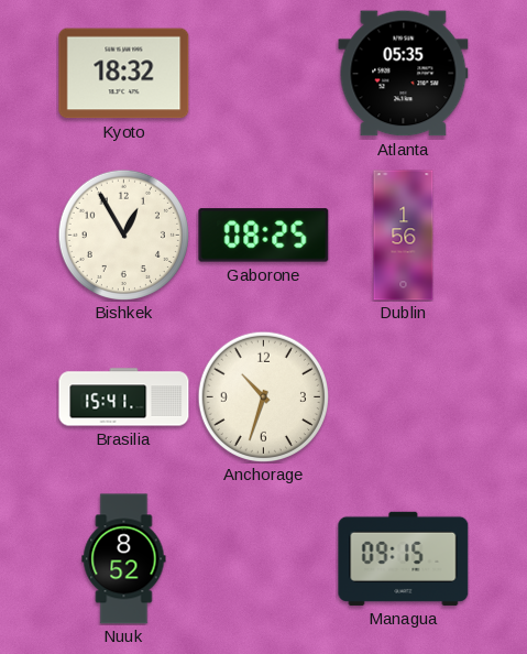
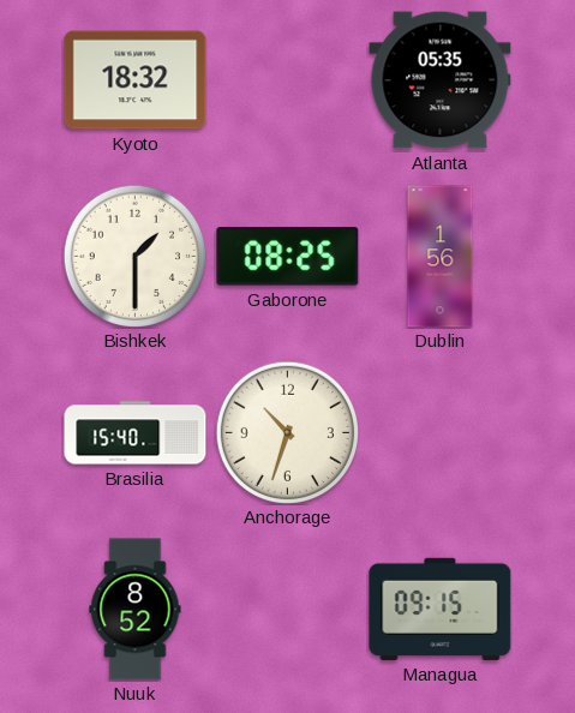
Bishkek: 12:55 -> 1:30
Brasilia: 15:41 -> 15:40
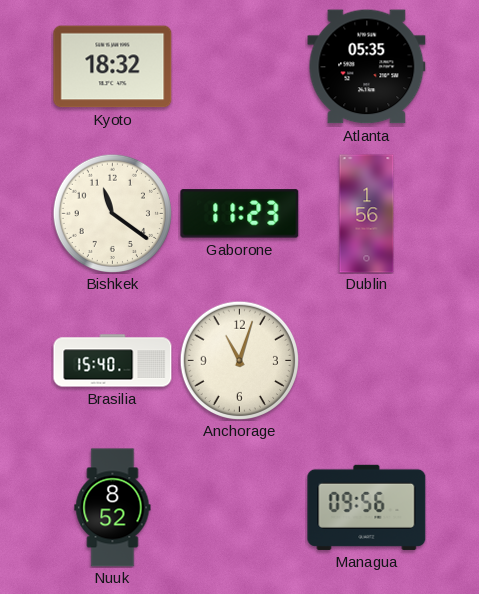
Bishkek: 1:30 -> 11:21
Gaborone: 08:25 -> 11:23
Anchorage: 10:33 -> 11:03
Managua: 09:15 -> 09:56
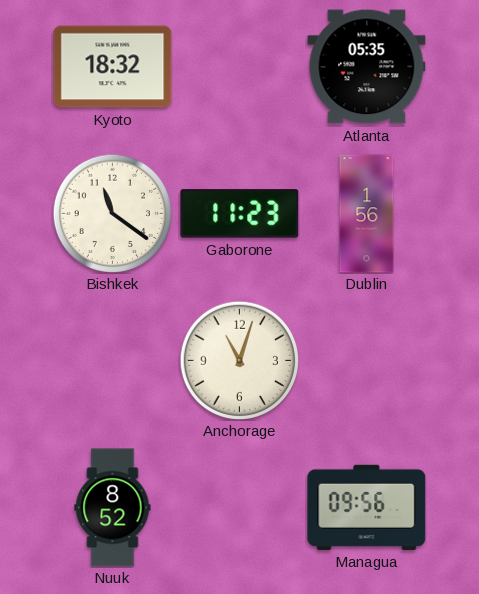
Brasilia: 15:40 -> none
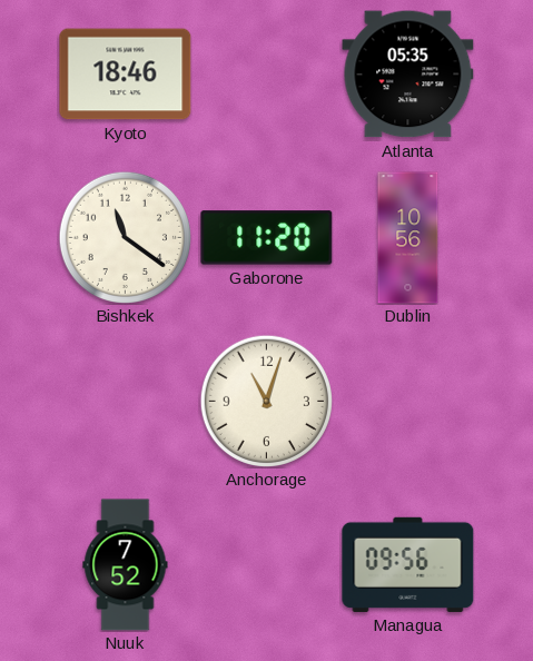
Kyoto: 18:32 -> 18:46
Gaborone: 11:23 -> 11:20
Dublin: 1:56 -> 10:56
Nuuk: 8:52 -> 7:52
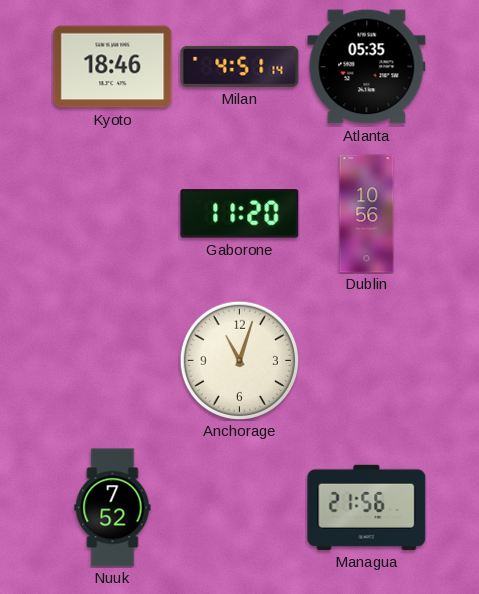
Milan: none -> 4:51
Bishkek: 11:21 -> none
Managua: 09:56 -> 21:56
